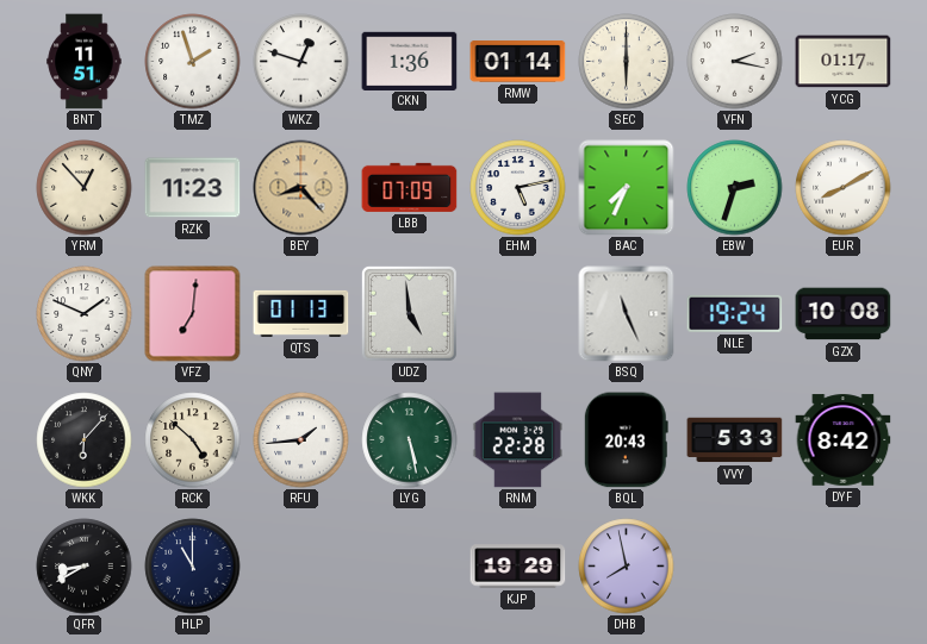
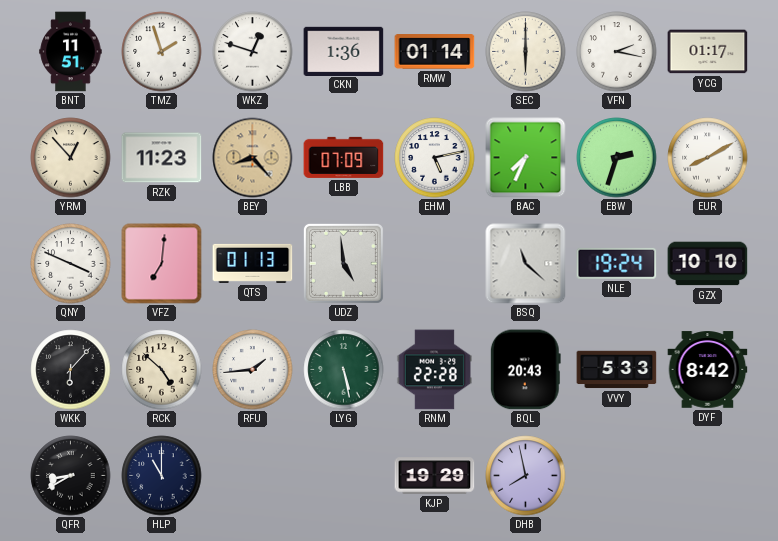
QNY: 1:49 -> 3:49
BSQ: 11:26 -> 11:22
GZX: 10:08 -> 10:10
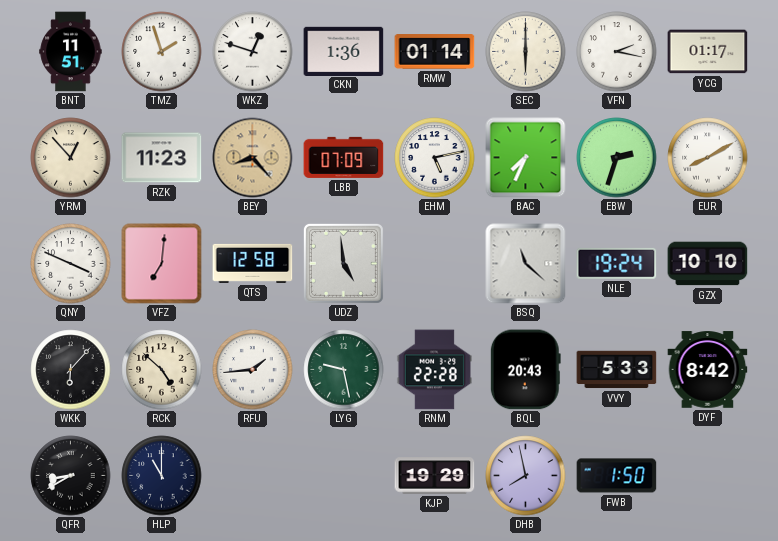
QTS: 01:13 -> 12:58
LYG: 5:28 -> 9:28
FWB: none -> 1:50
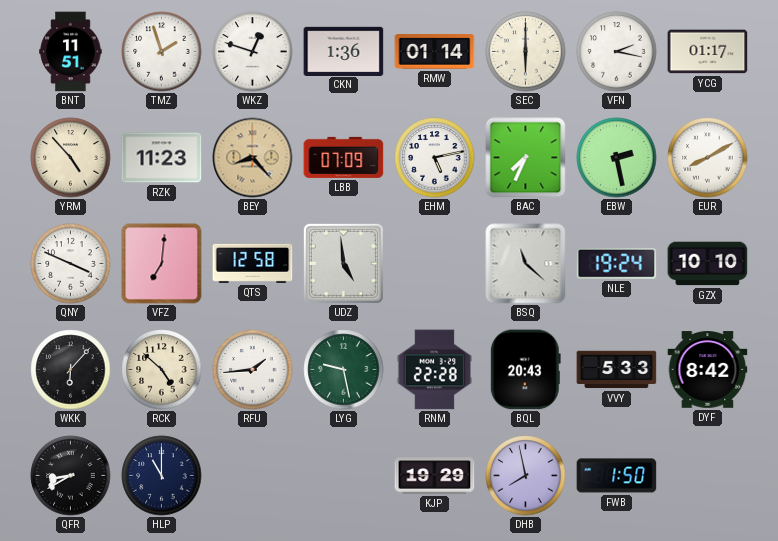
YRM: 12:53 -> 4:53
EBW: 2:33 -> 2:28
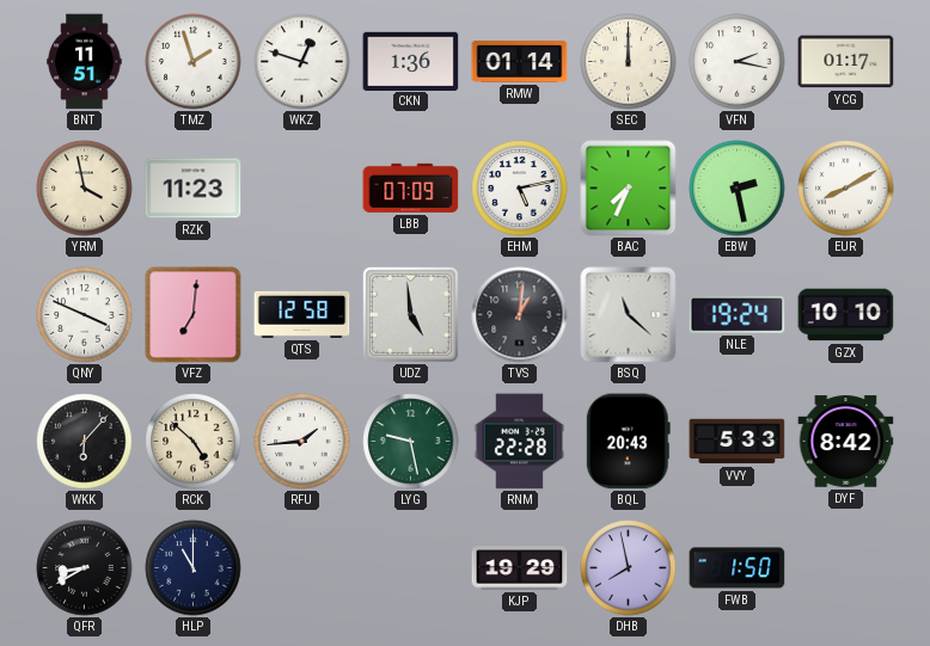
SEC: 6:00 -> 12:00
YRM: 4:53 -> 3:58
BEY: 8:23 -> none
TVS: none -> 1:01
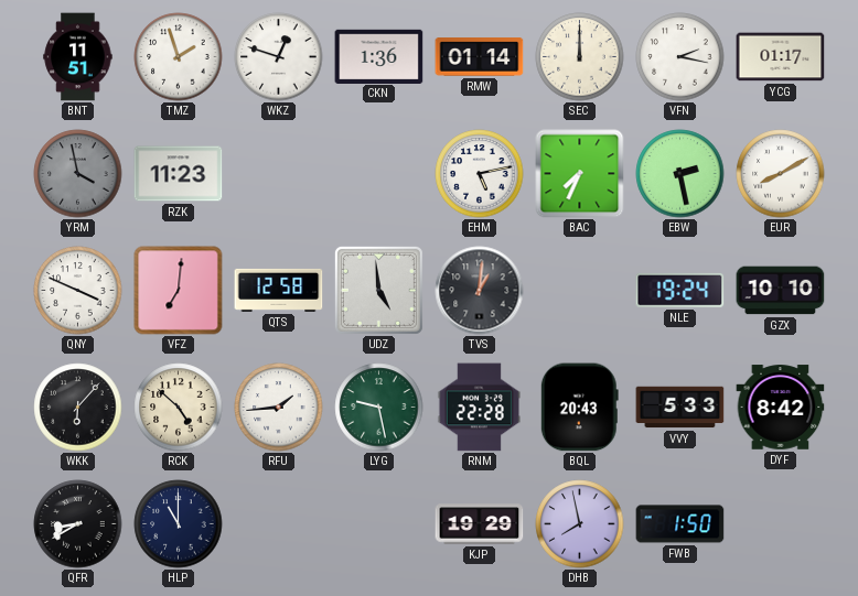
YRM dial: cream -> grey
LBB: 07:09 -> none
BSQ: 11:22 -> none
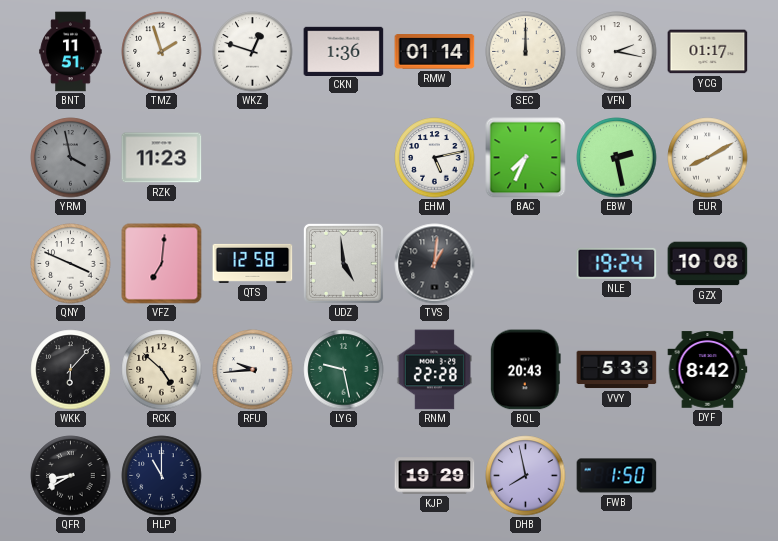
GZX: 10:10 -> 10:08
RFU: 1:44 -> 9:44
